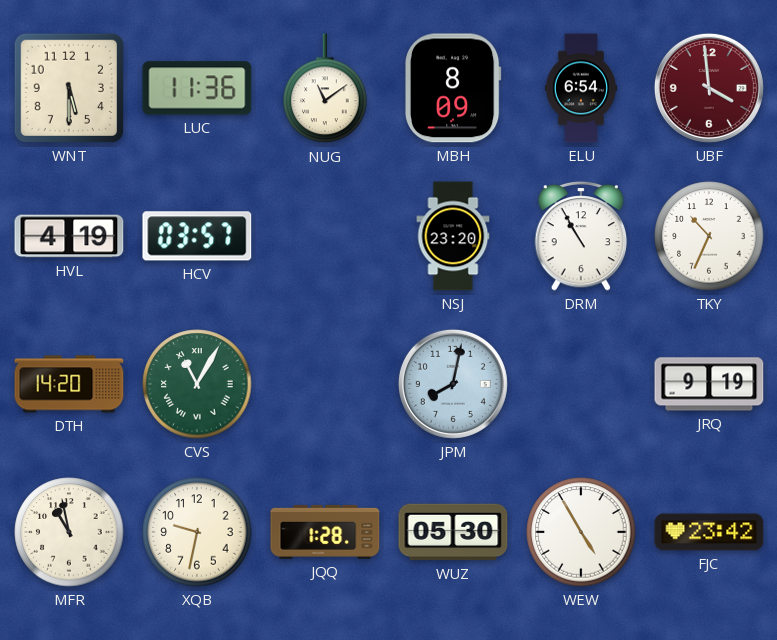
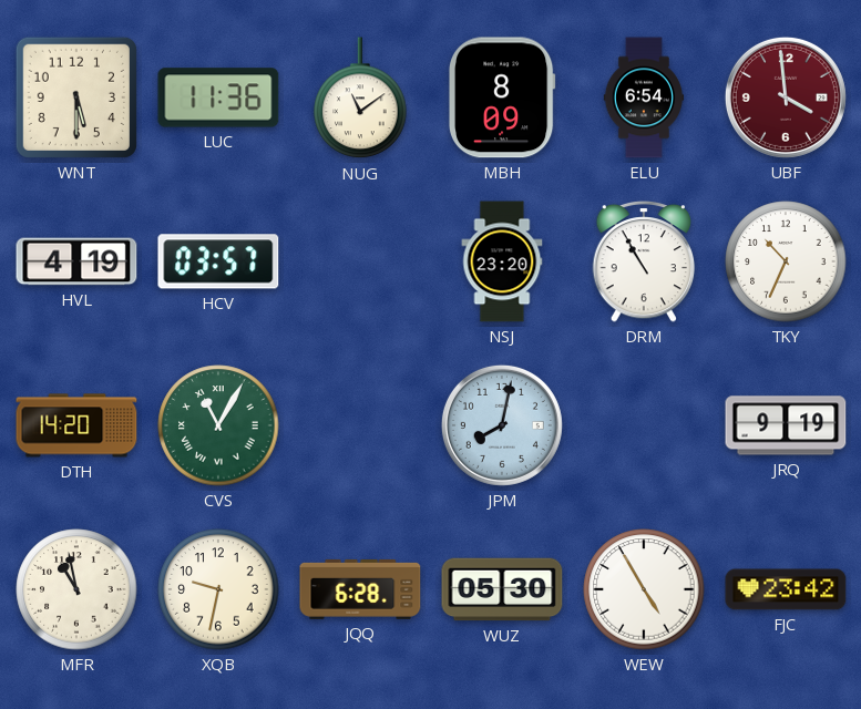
JQQ: 1:28 -> 6:28
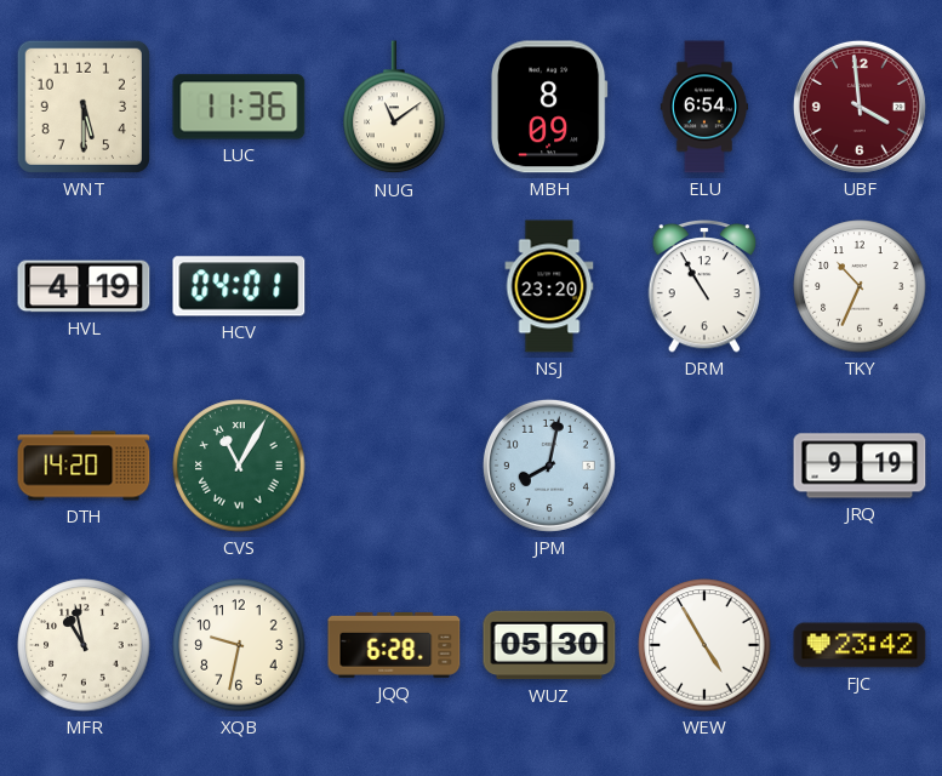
HCV: 03:57 -> 04:01
